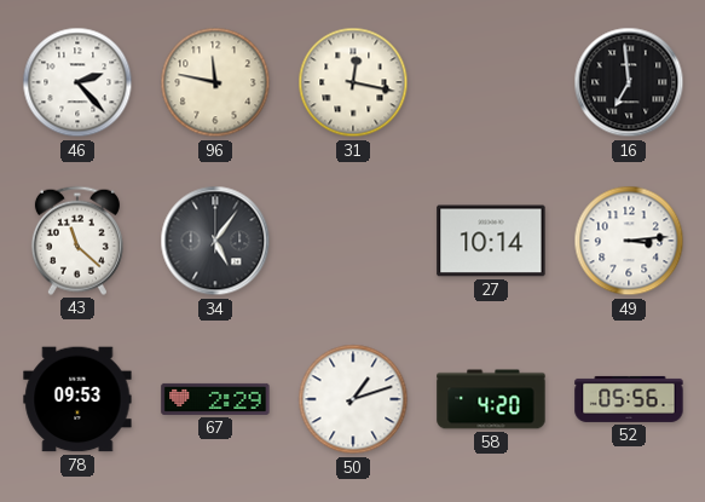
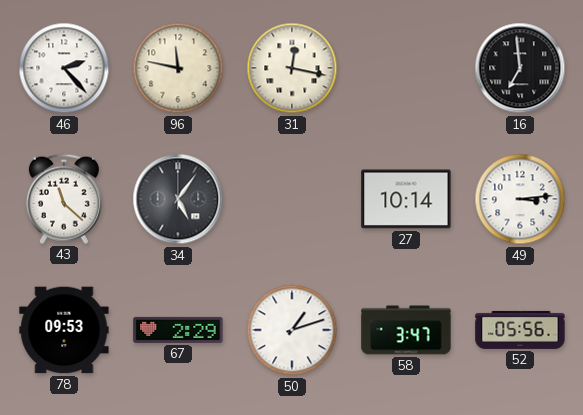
58: 4:20 -> 3:47
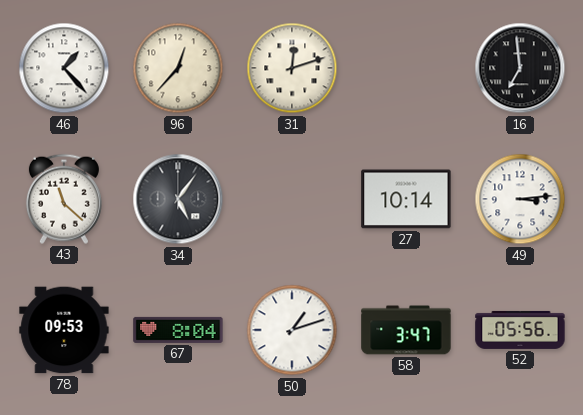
46: 2:23 -> 1:23
96: 11:47 -> 12:37
31: 12:17 -> 12:12
67: 2:29 -> 8:04
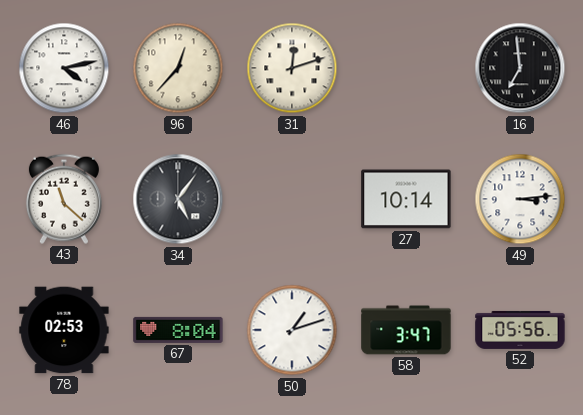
46: 1:23 -> 4:13
78: 09:53 -> 02:53
